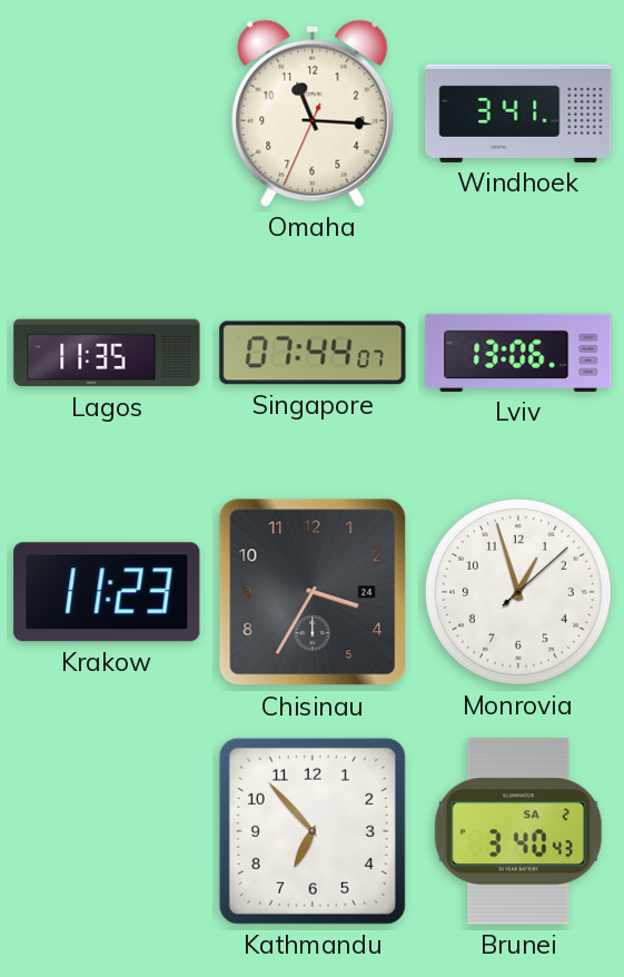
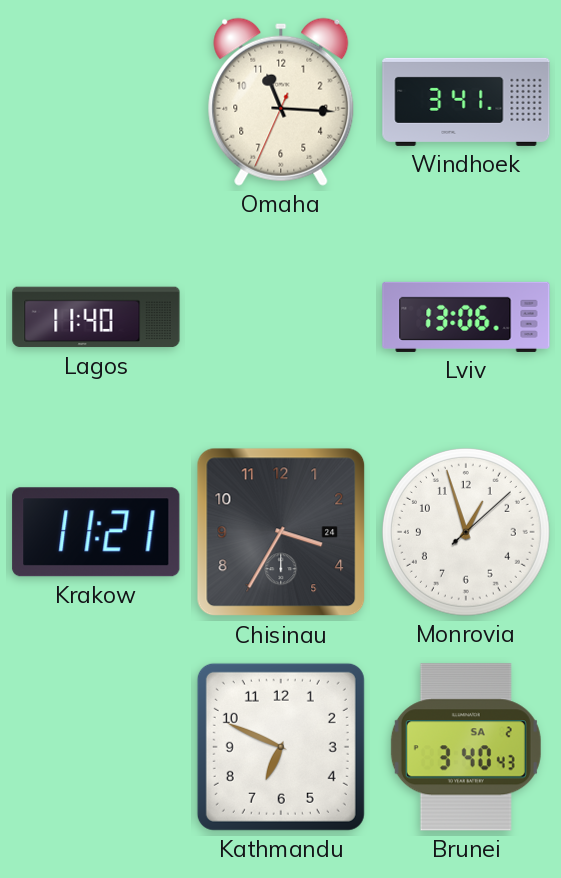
Lagos: 11:35 -> 11:40
Singapore: 07:44 -> none
Krakow: 11:23 -> 11:21
Kathmandu: 6:53 -> 6:49
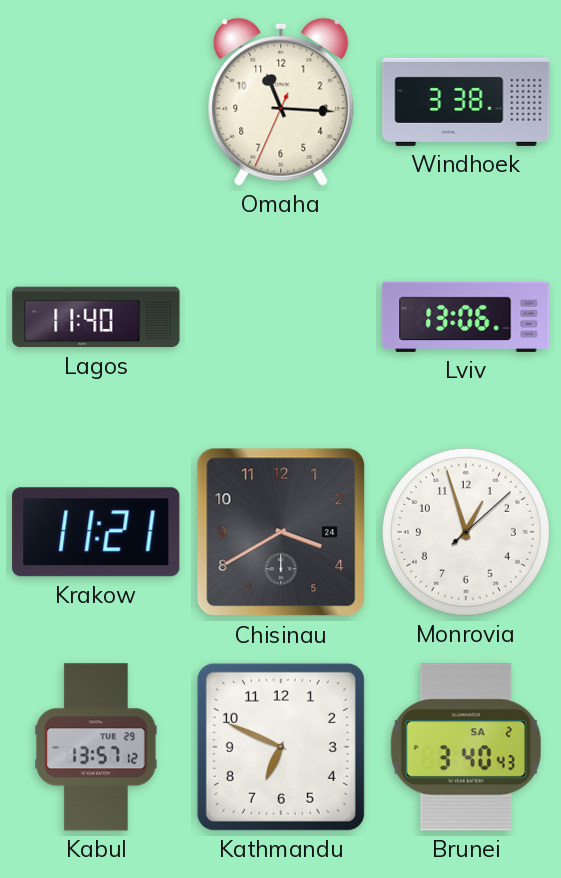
Windhoek: 3:41 -> 3:38
Chisinau: 3:35 -> 3:40
Kabul: none -> 13:57
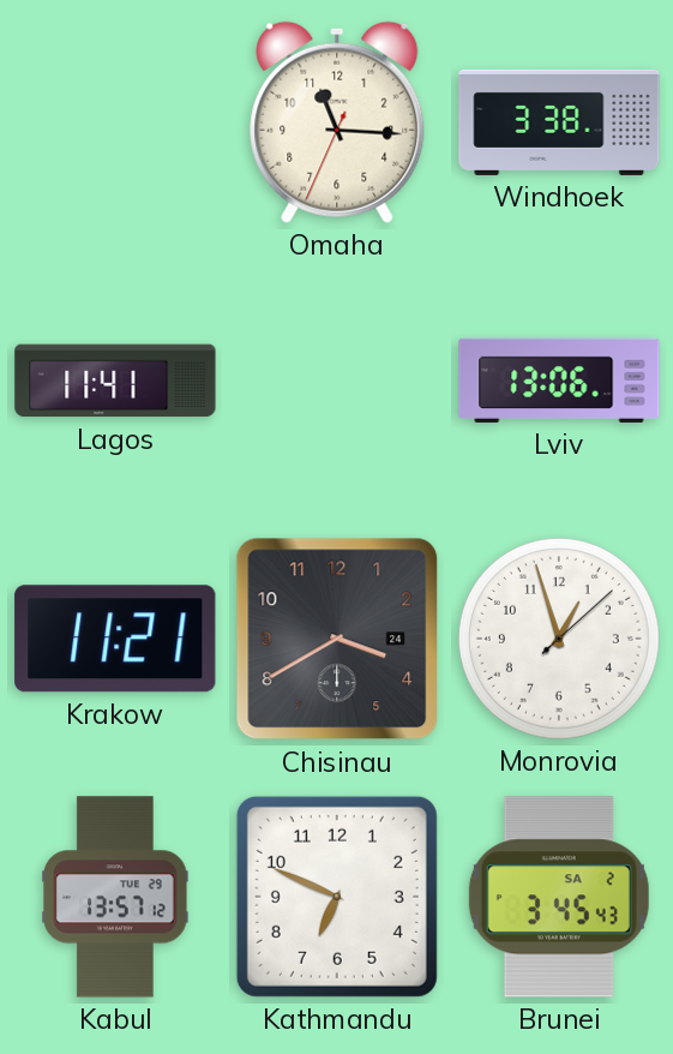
Lagos: 11:40 -> 11:41
Brunei: 3:40 -> 3:45
